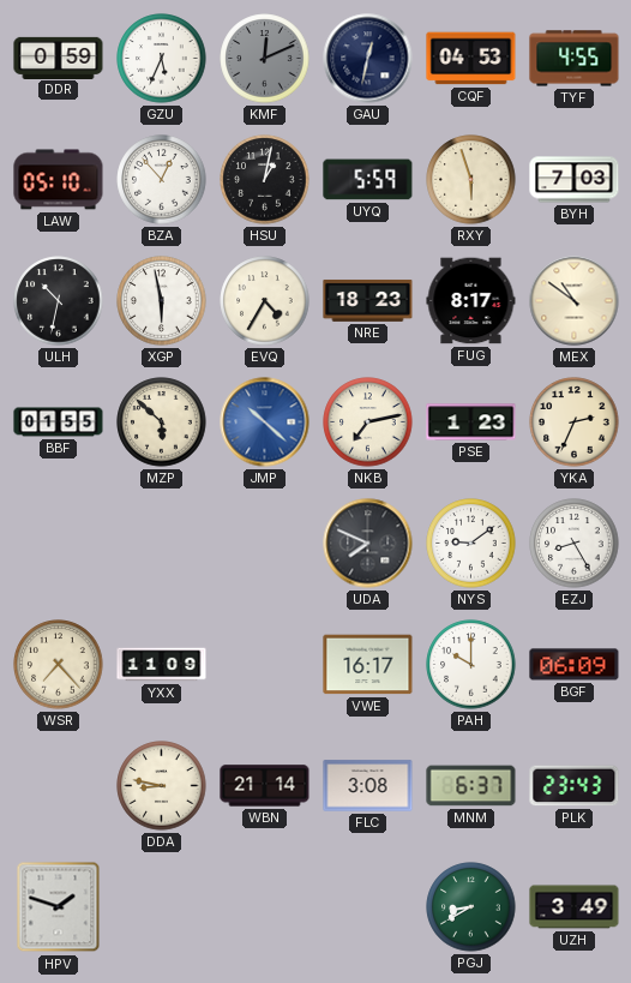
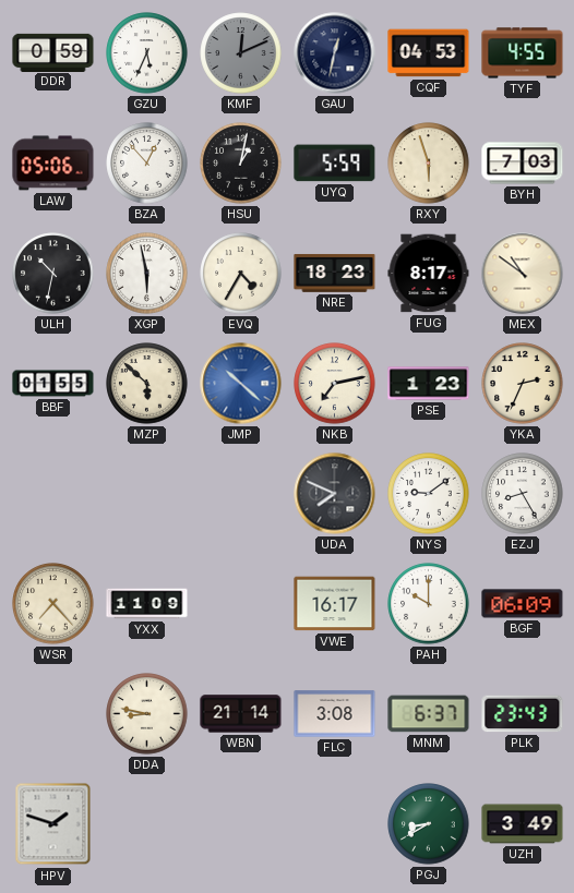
LAW: 05:10 -> 05:06
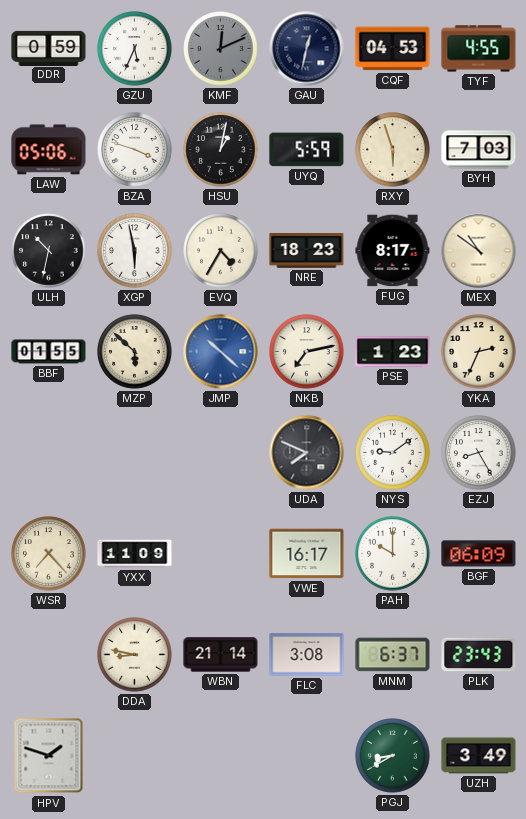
BZA: 12:53 -> 3:48
